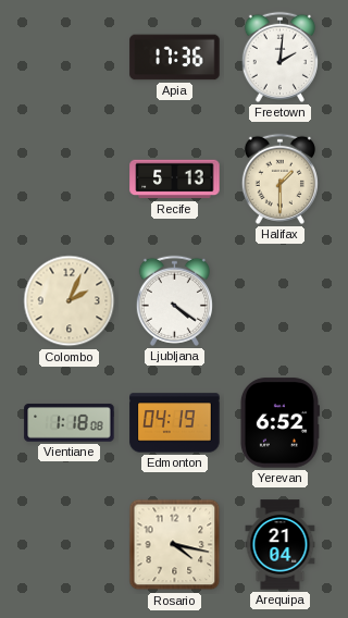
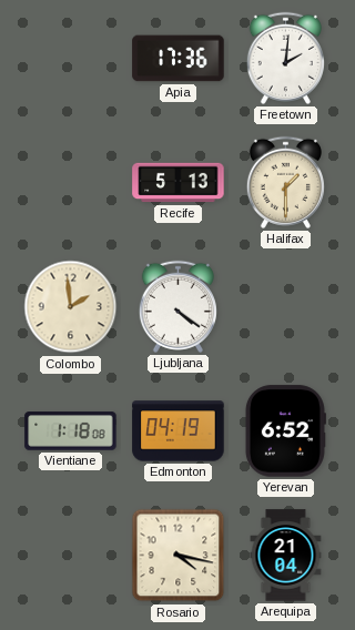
Colombo: 2:04 -> 1:59
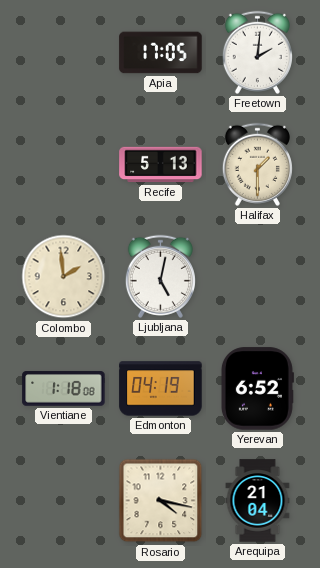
Apia: 17:36 -> 17:05
Ljubljana: 4:21 -> 5:02
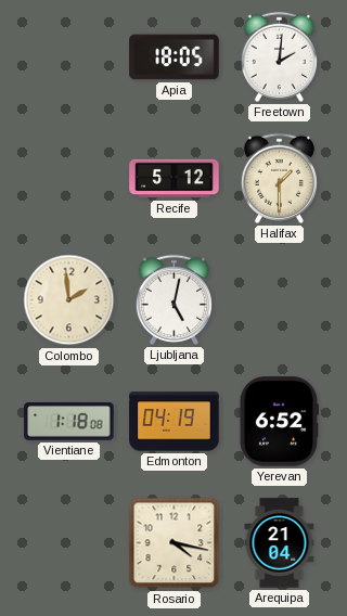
Apia: 17:05 -> 18:05
Recife: 5:13 -> 5:12
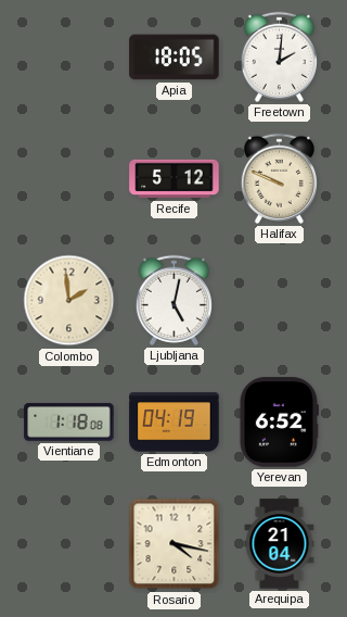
Halifax: 1:30 -> 9:49
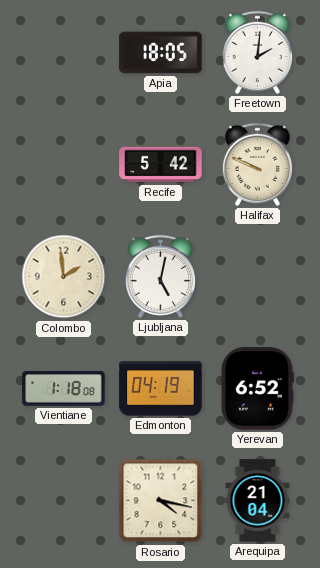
Recife: 5:12 -> 5:42
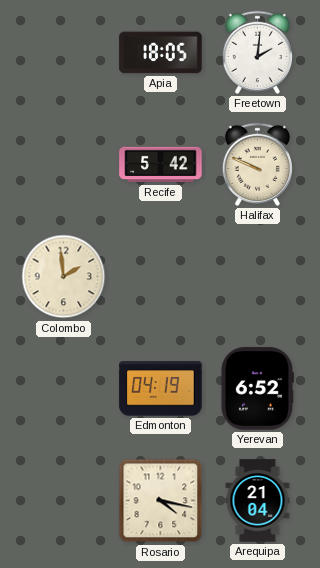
Ljubljana: 5:02 -> none
Vientiane: 1:18 -> none
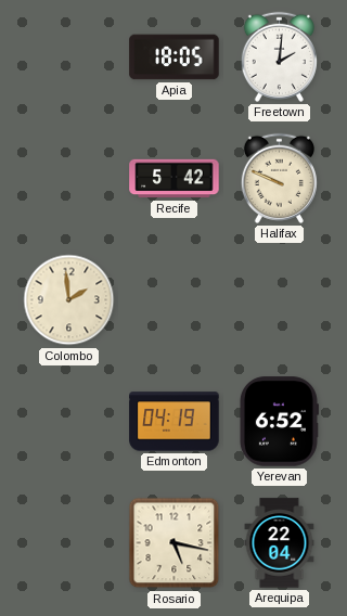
Rosario: 4:17 -> 5:17
Arequipa: 21:04 -> 22:04
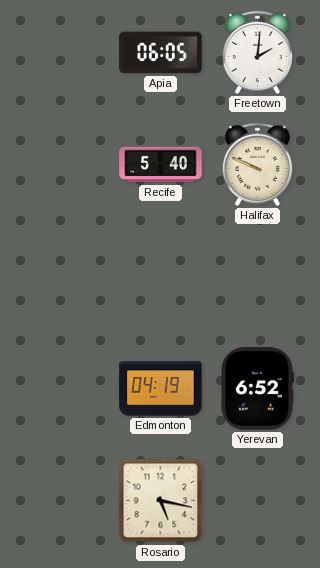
Apia: 18:05 -> 06:05
Recife: 5:42 -> 5:40
Colombo: 1:59 -> none
Arequipa: 22:04 -> none
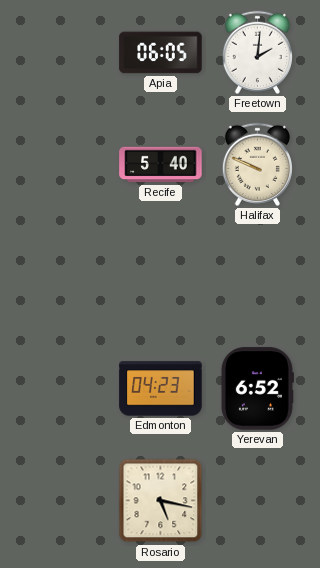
Edmonton: 04:19 -> 04:23
